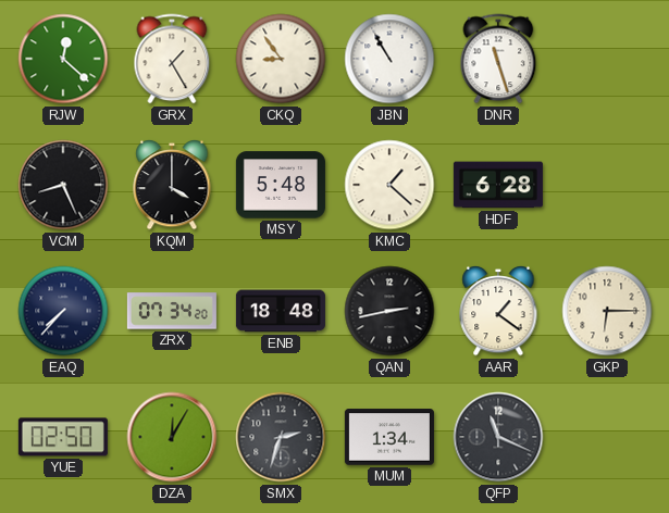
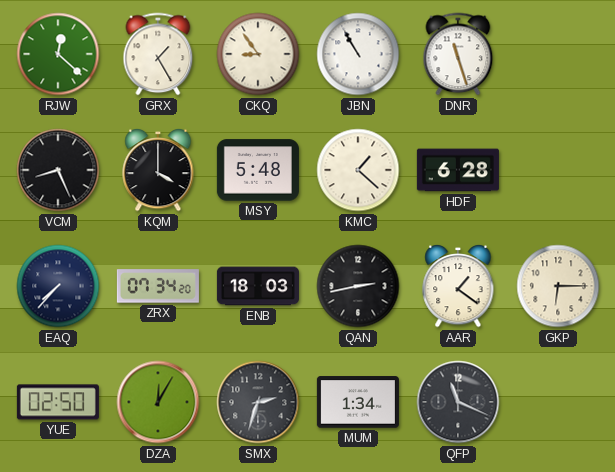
ENB: 18:48 -> 18:03
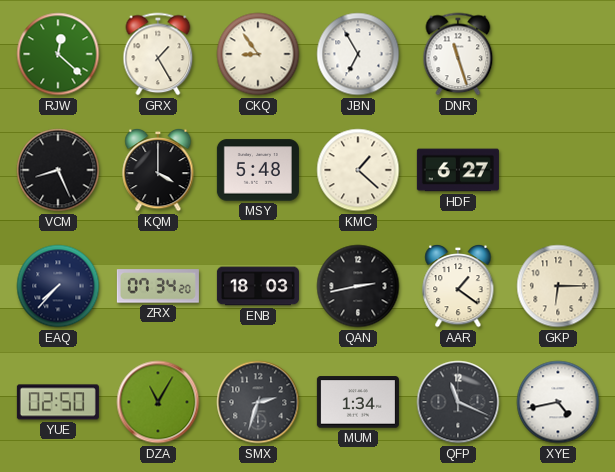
JBN: 10:55 -> 6:55
HDF: 6:28 -> 6:27
DZA: 12:05 -> 11:05
XYE: none -> 4:43
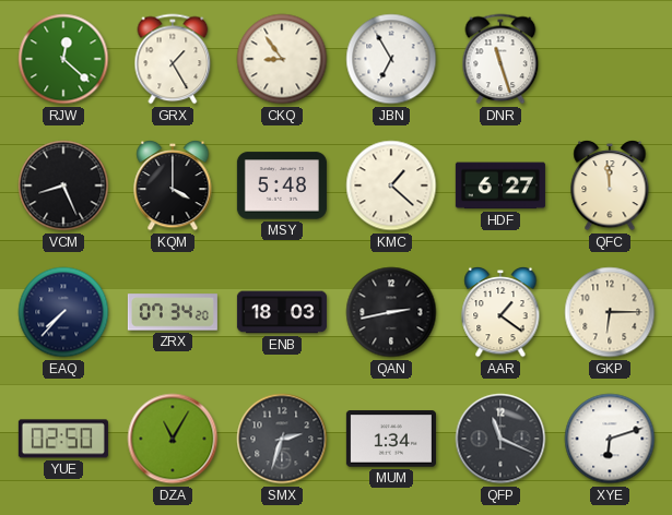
QFC: none -> 11:59
XYE: 4:43 -> 6:12
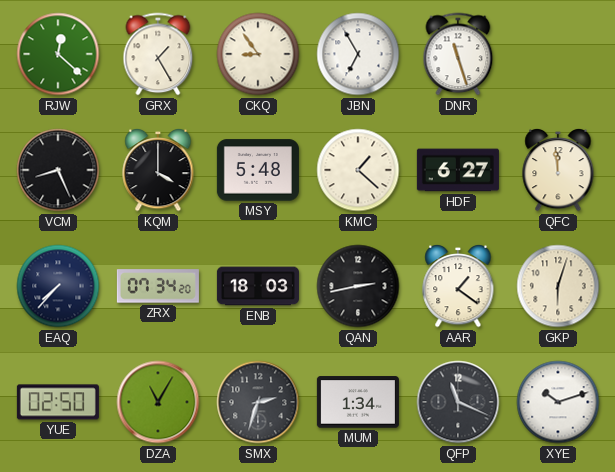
GKP: 6:15 -> 6:03
XYE: 6:12 -> 10:12
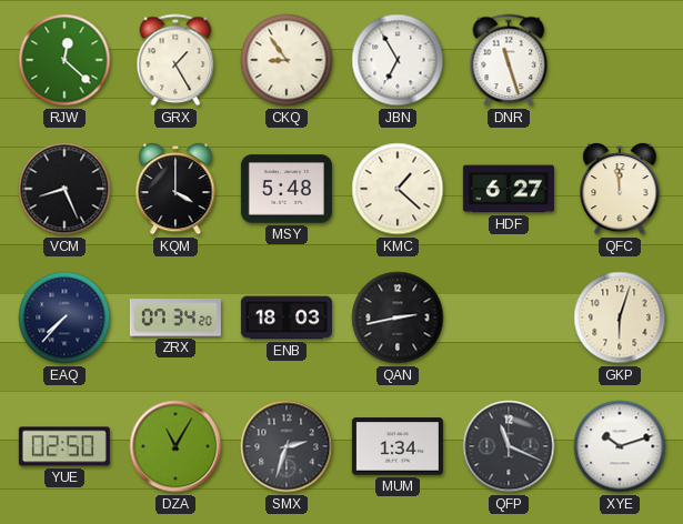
AAR: 1:21 -> none
